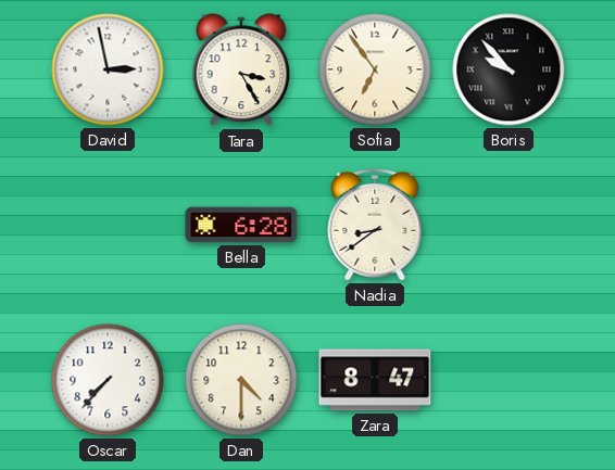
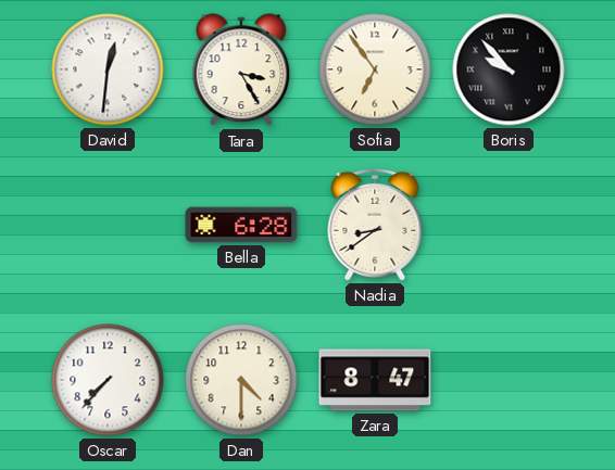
David: 2:58 -> 12:31
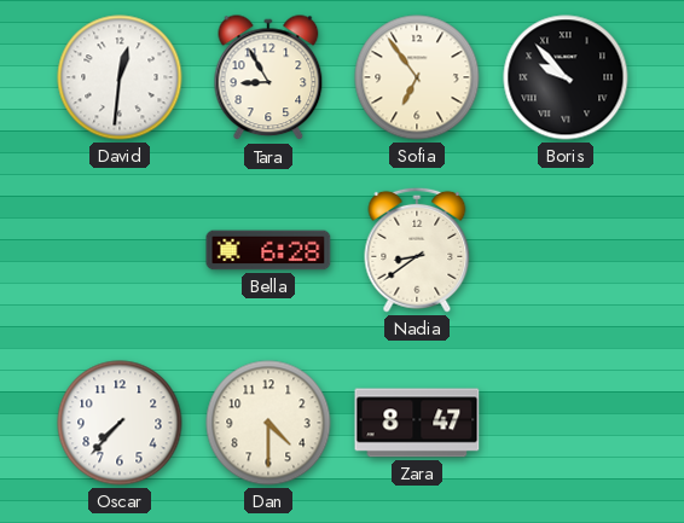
Tara: 3:25 -> 8:55
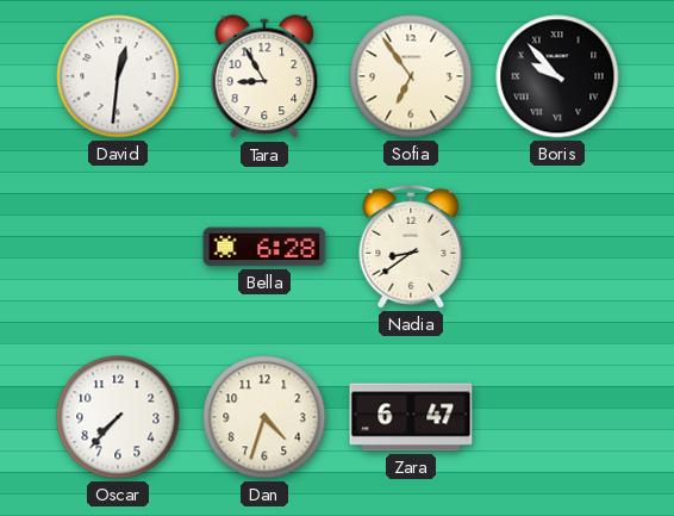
Dan: 4:30 -> 4:33
Zara: 8:47 -> 6:47
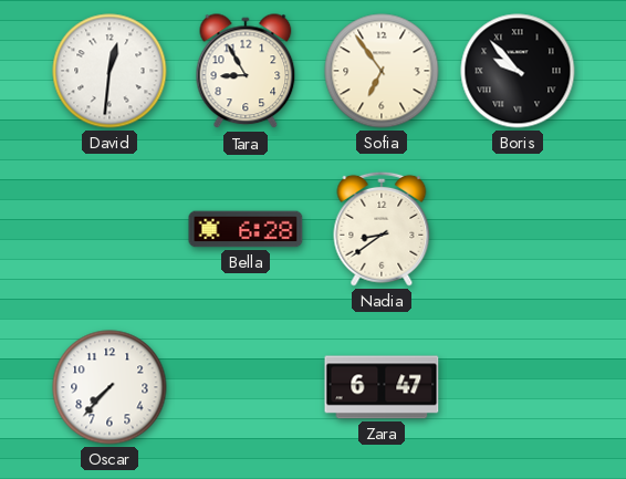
Dan: 4:33 -> none
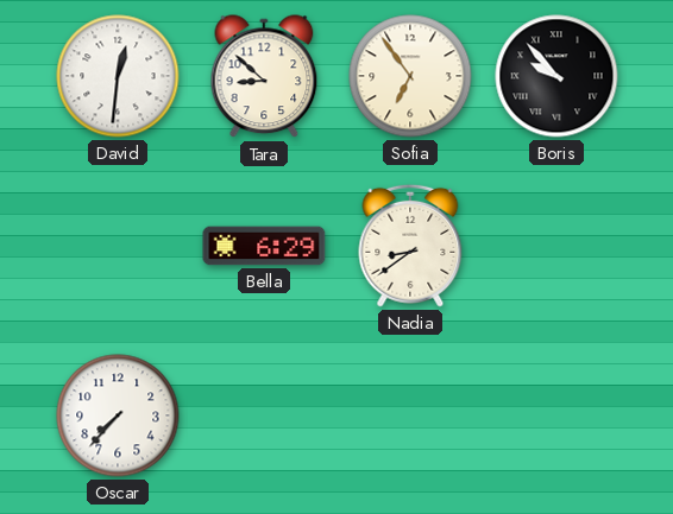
Tara: 8:55 -> 8:52
Bella: 6:28 -> 6:29
Zara: 6:47 -> none
